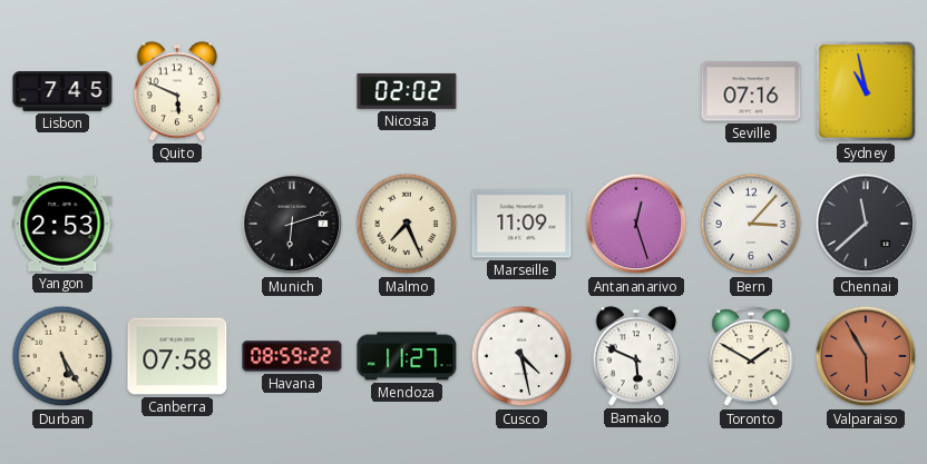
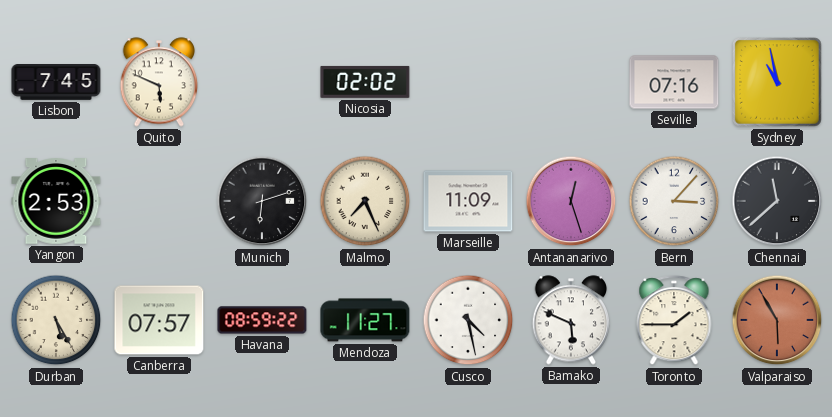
Canberra: 07:58 -> 07:57
Toronto: 1:50 -> 1:45
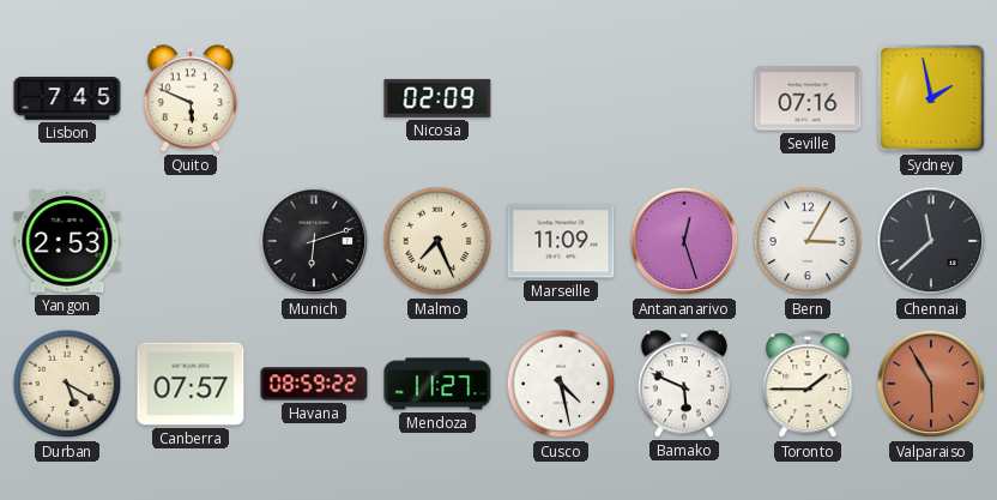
Nicosia: 02:02 -> 02:09
Sydney: 10:58 -> 1:58
Bern: 3:07 -> 3:05
Durban: 5:25 -> 5:20
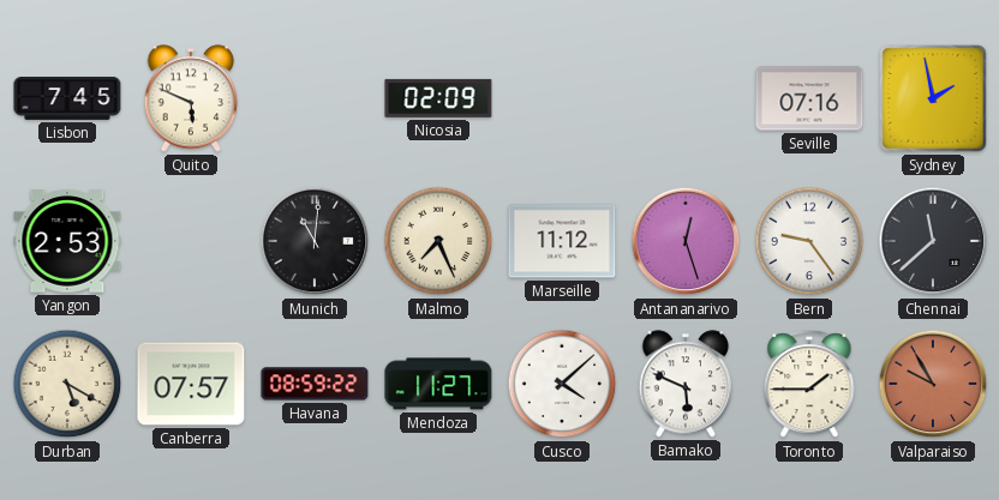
Munich: 6:12 -> 11:01
Marseille: 11:09 -> 11:12
Bern: 3:05 -> 9:24
Cusco: 4:28 -> 4:08
Valparaiso: 5:55 -> 9:55
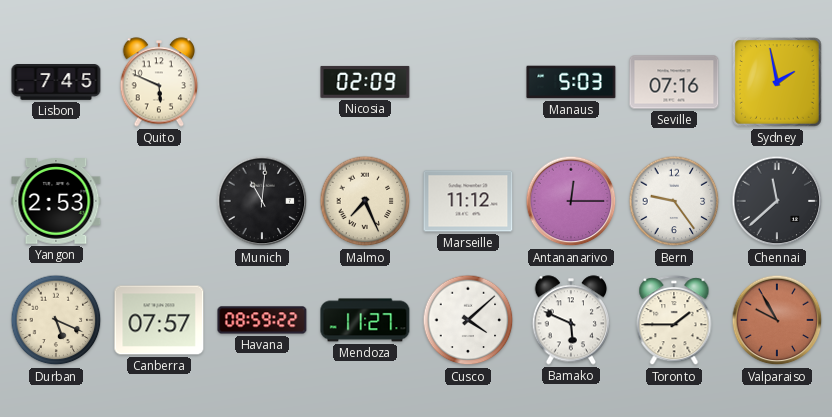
Manaus: none -> 5:03
Antananarivo: 12:27 -> 12:15
Durban: 5:20 -> 5:19
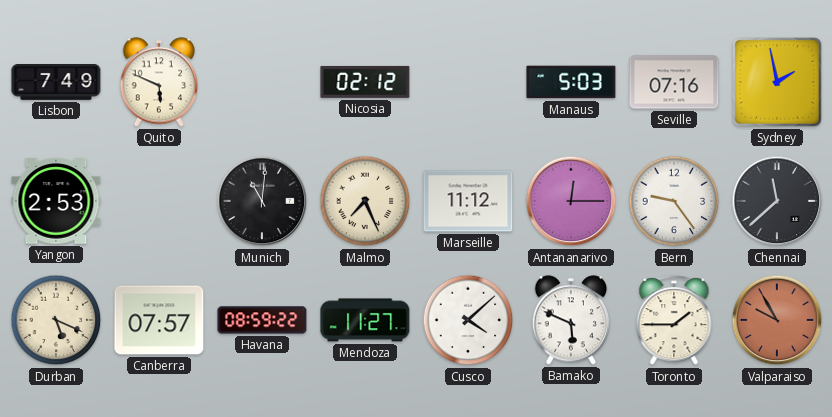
Lisbon: 7:45 -> 7:49
Nicosia: 02:09 -> 02:12
